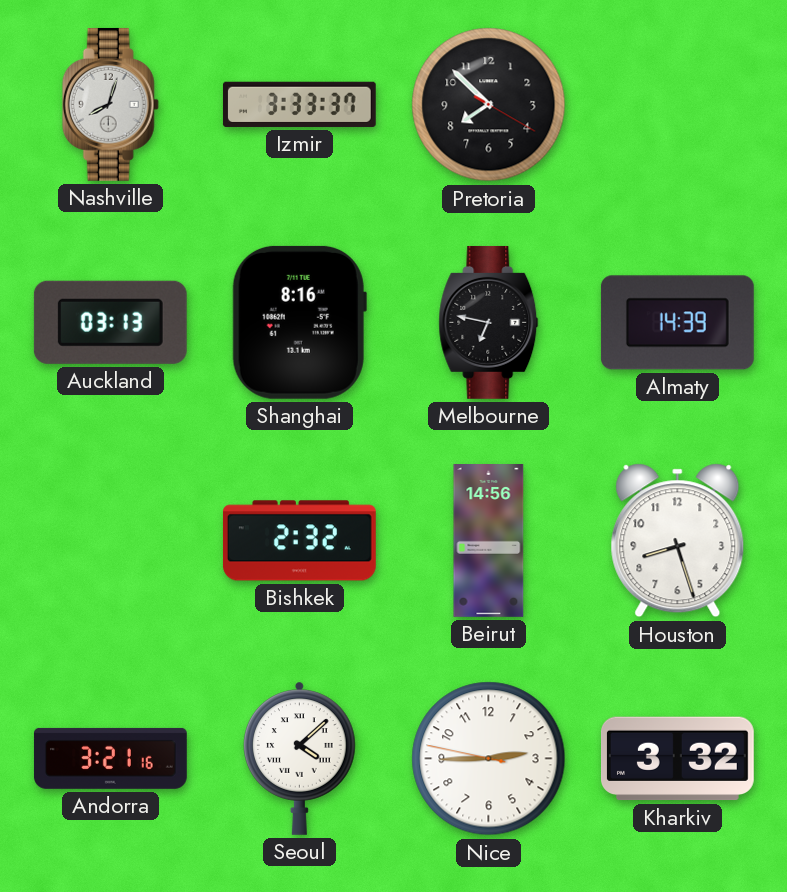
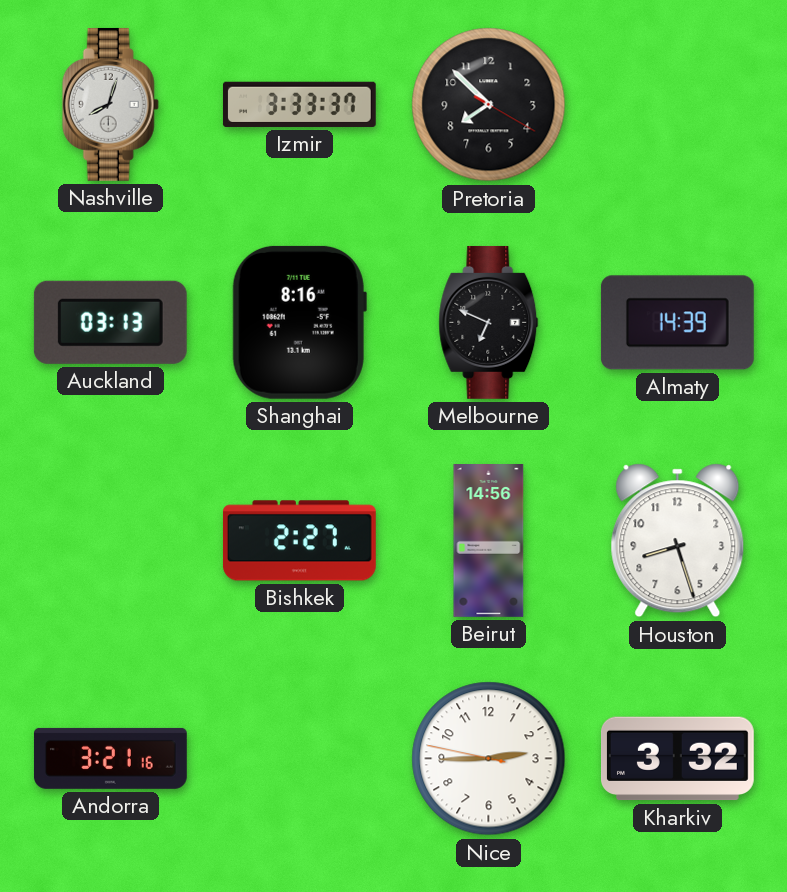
Melbourne: 6:47 -> 6:49
Bishkek: 2:32 -> 2:27
Seoul: 4:08 -> none
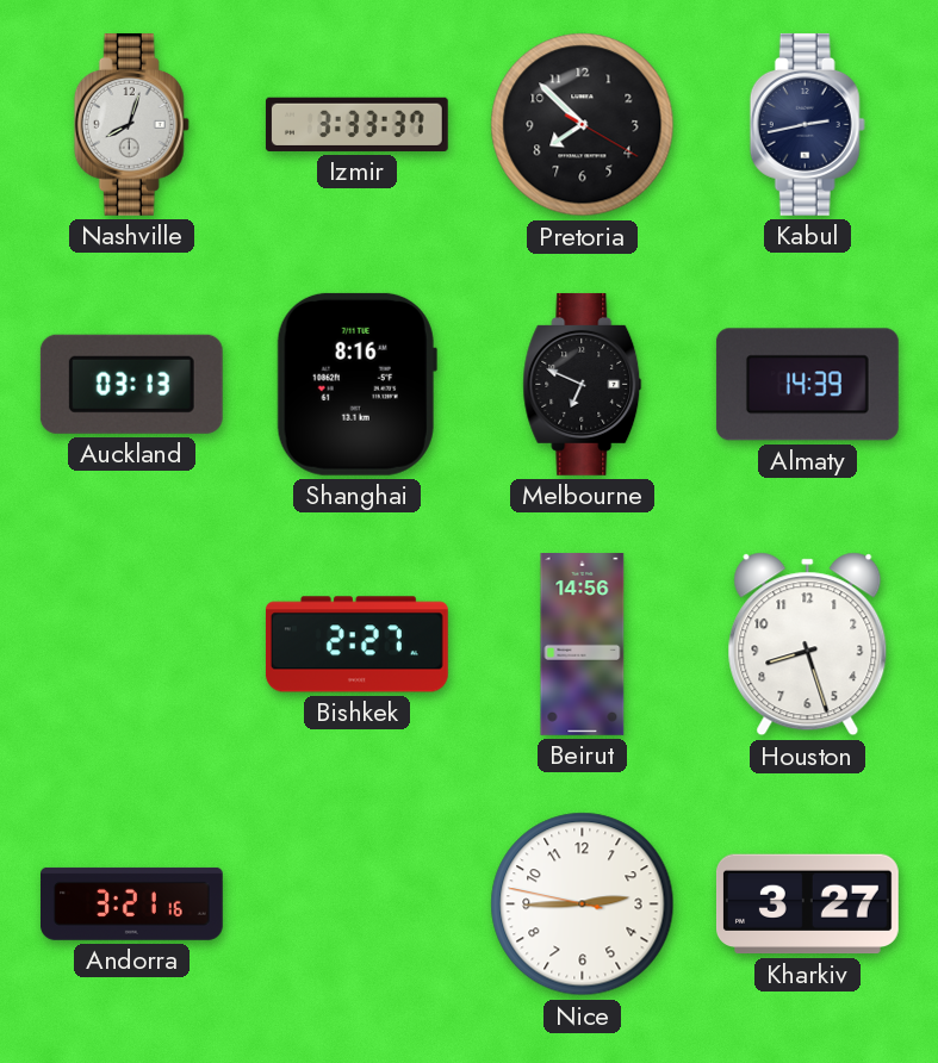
Kabul: none -> 2:43
Kharkiv: 3:32 -> 3:27
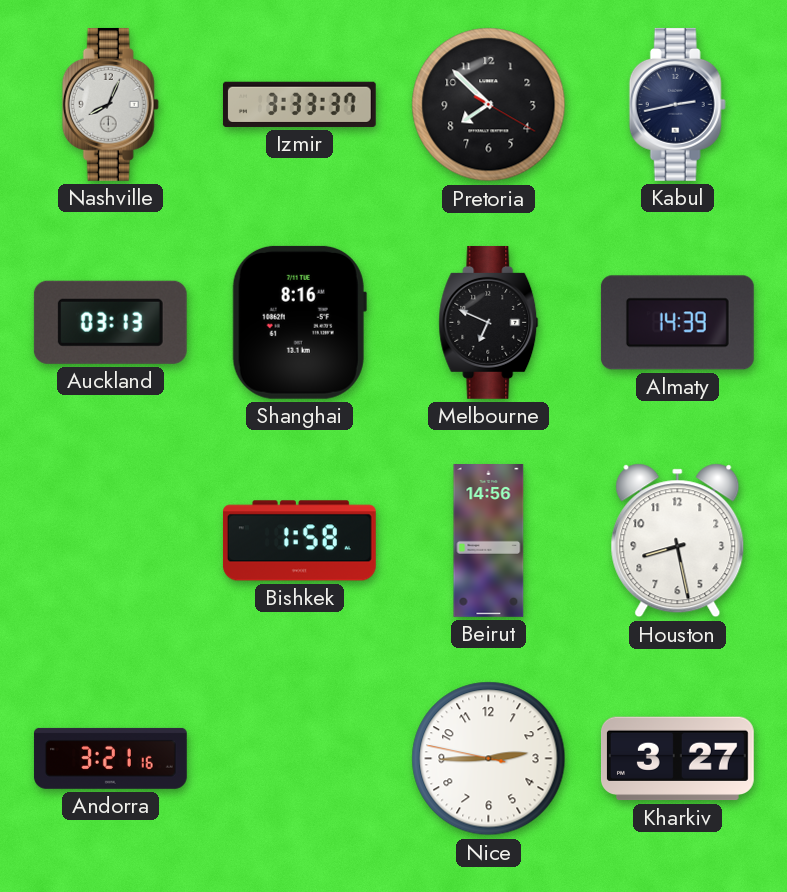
Nashville: 8:03 -> 8:04
Bishkek: 2:27 -> 1:58
Houston: 8:27 -> 8:28
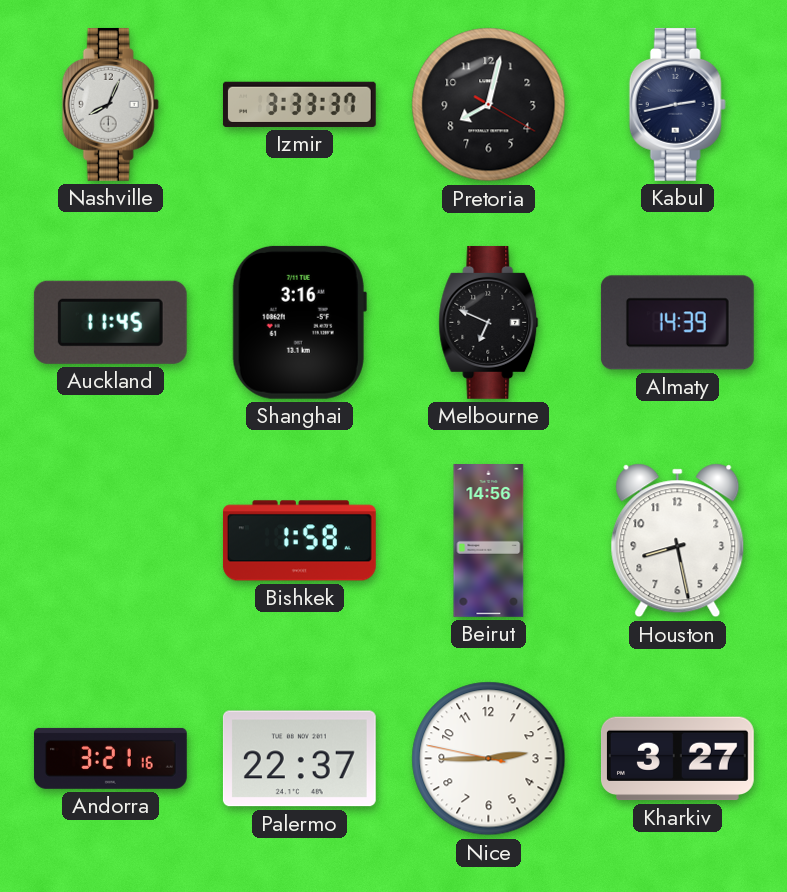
Pretoria: 7:52 -> 8:02
Auckland: 03:13 -> 11:45
Shanghai: 8:16 -> 3:16
Palermo: none -> 22:37
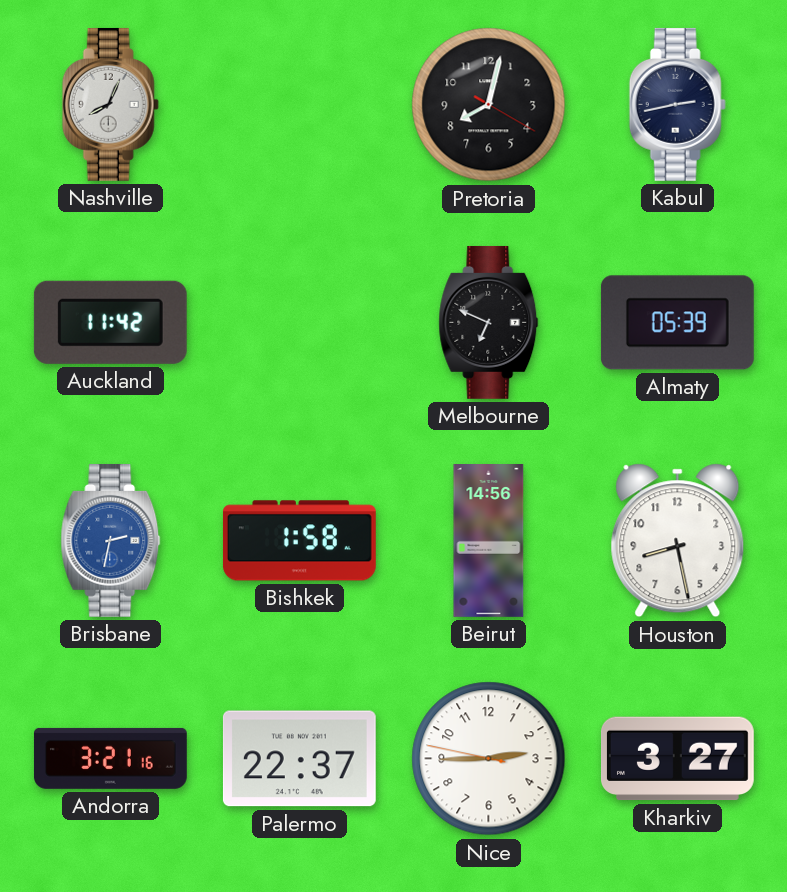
Izmir: 3:33 -> none
Auckland: 11:45 -> 11:42
Shanghai: 3:16 -> none
Almaty: 14:39 -> 05:39
Brisbane: none -> 2:32
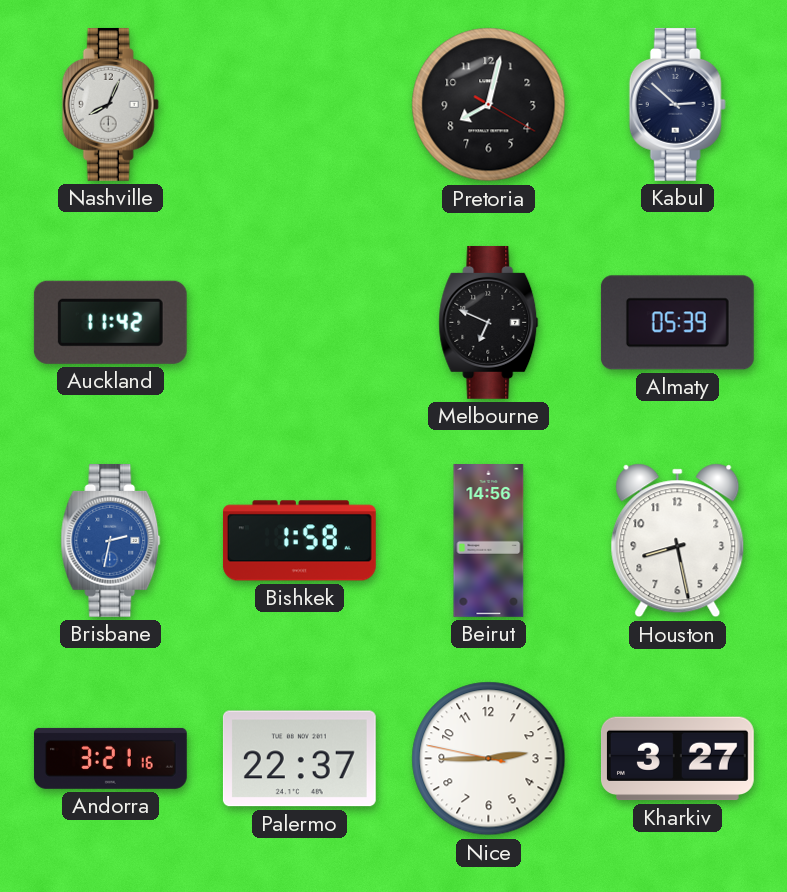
Kabul: 2:43 -> 2:52
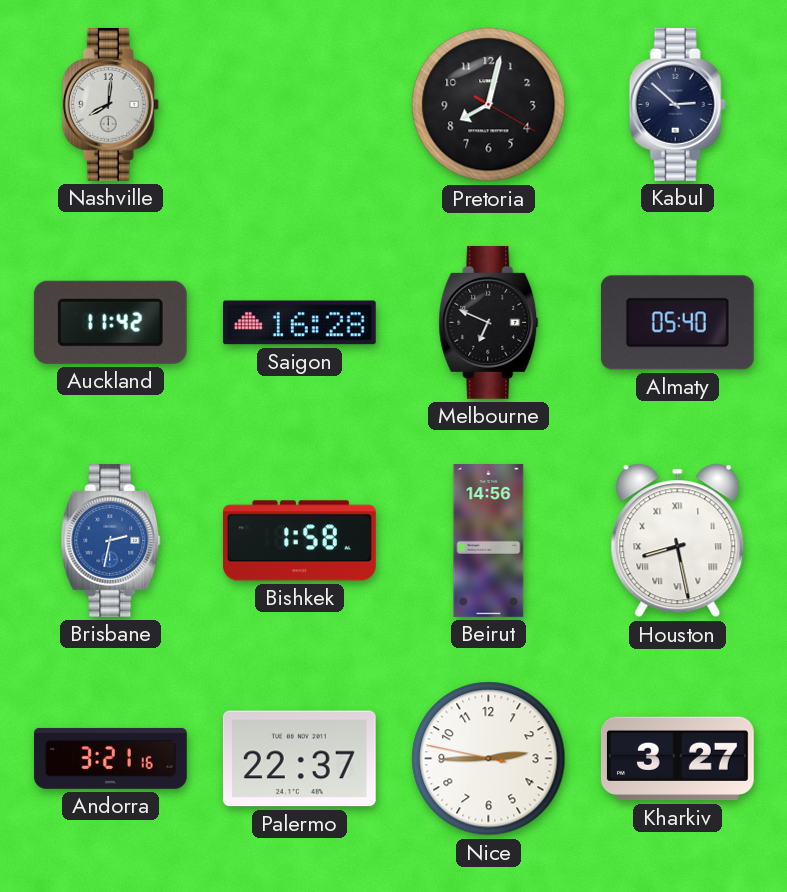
Nashville: 8:04 -> 8:01
Saigon: none -> 16:28
Almaty: 05:39 -> 05:40
Houston numerals: Arabic -> Roman
